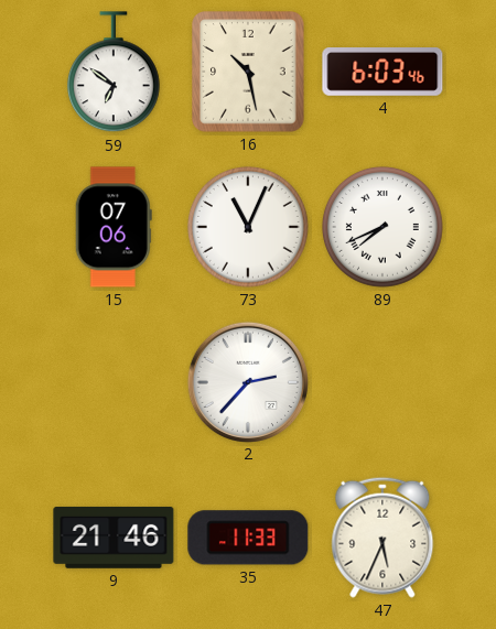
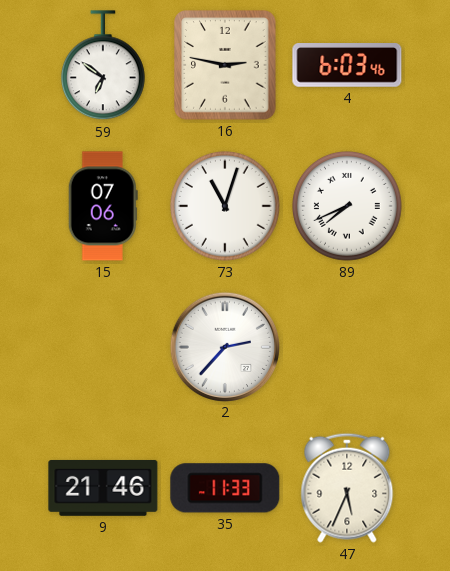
16: 10:28 -> 2:47
73: 11:04 -> 11:03
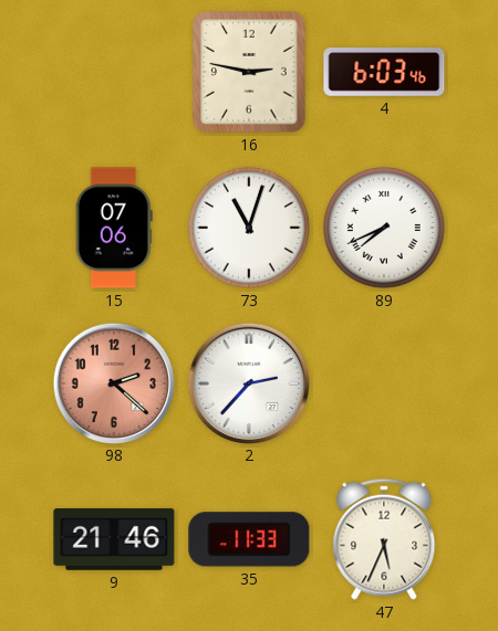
59: 6:51 -> none
98: none -> 2:22
